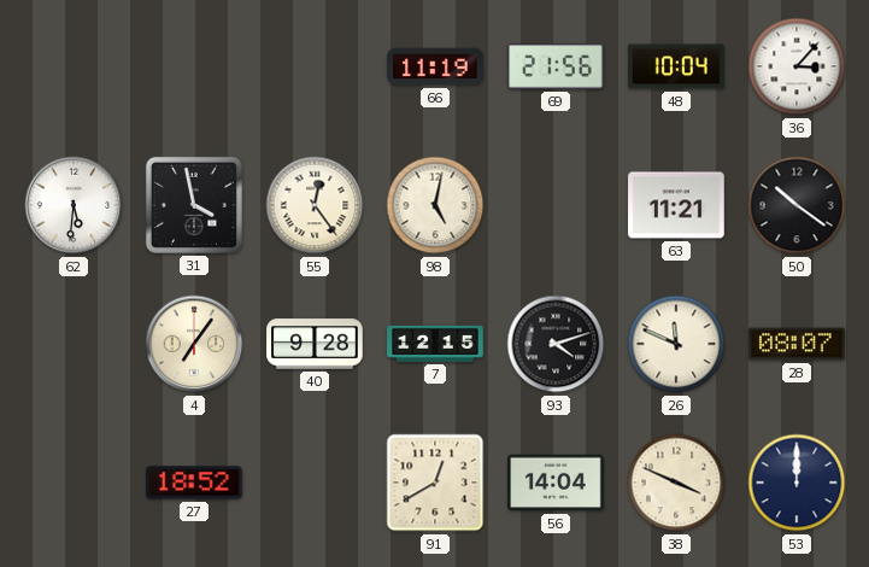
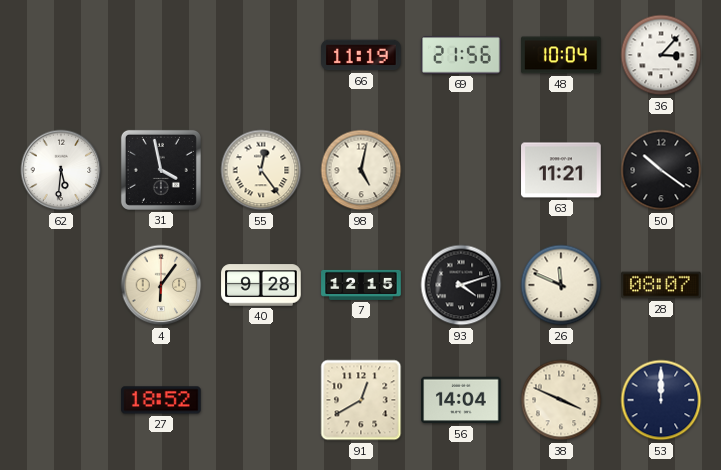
4: 7:06 -> 6:06
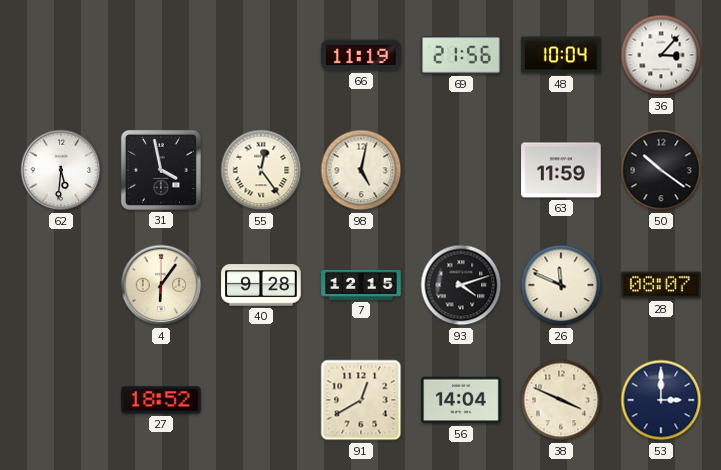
63: 11:21 -> 11:59
53: 12:00 -> 3:00
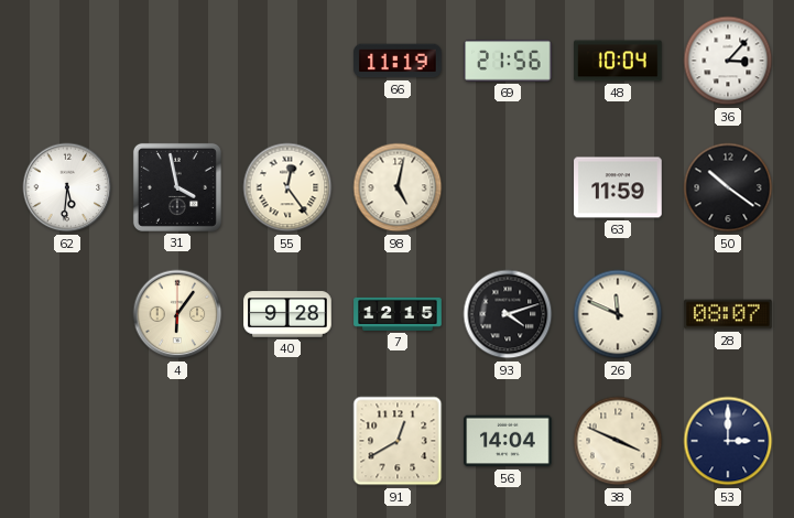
27: 18:52 -> none
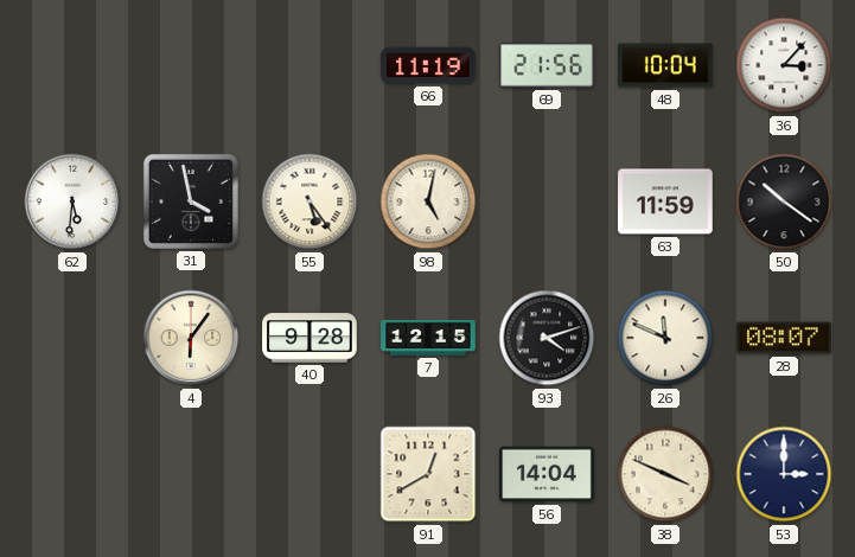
55: 12:24 -> 5:24
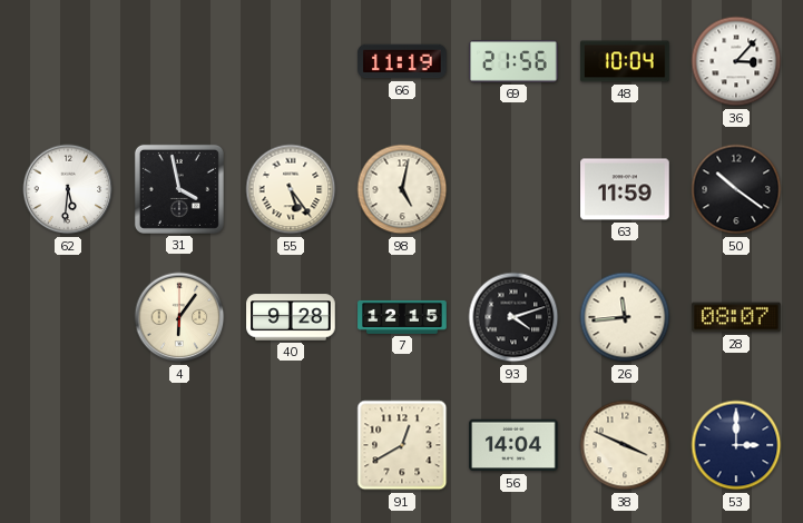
26: 11:49 -> 11:44
